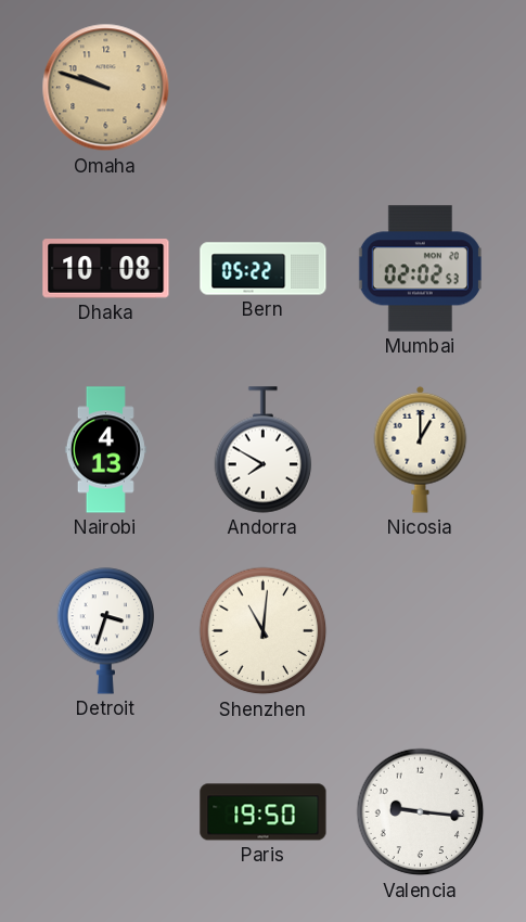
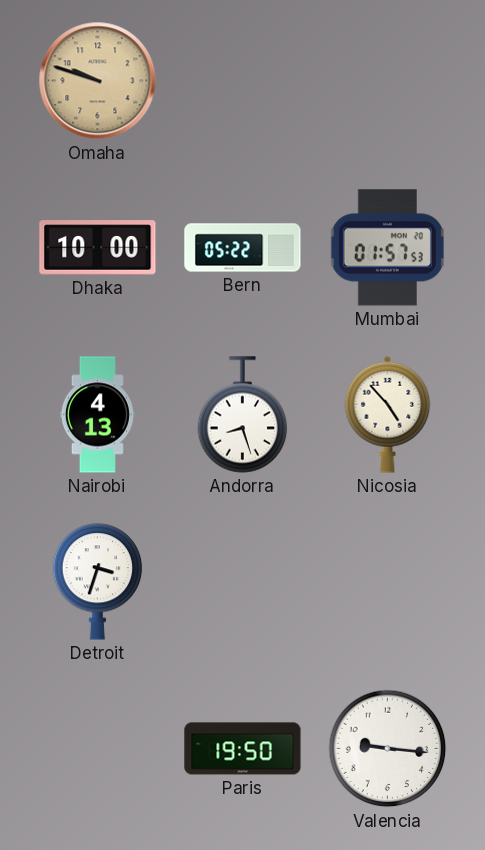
Dhaka: 10:08 -> 10:00
Mumbai: 02:02 -> 01:57
Andorra: 7:50 -> 8:27
Nicosia: 1:00 -> 4:53
Shenzhen: 11:01 -> none
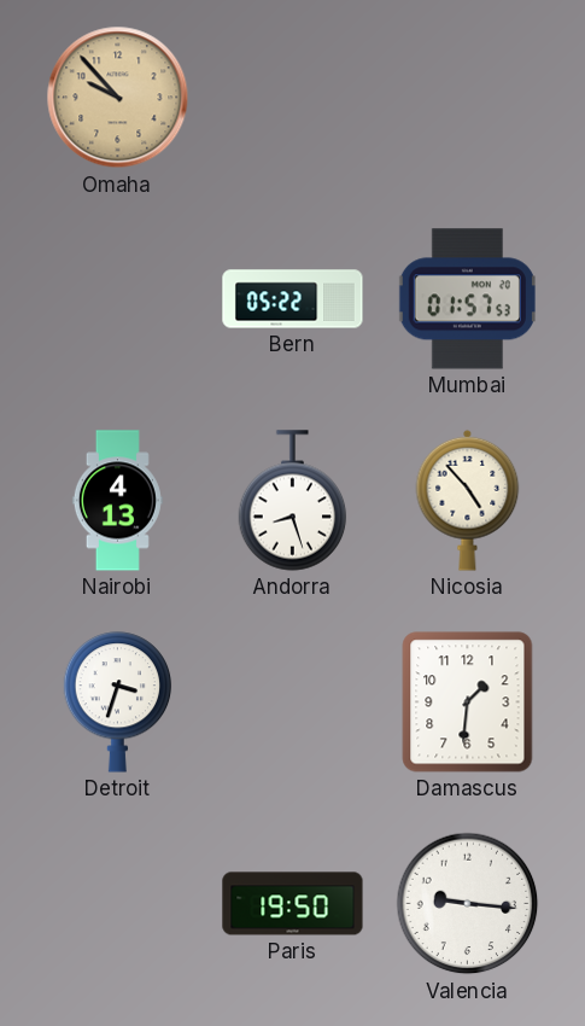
Omaha: 9:48 -> 9:53
Dhaka: 10:00 -> none
Damascus: none -> 1:31
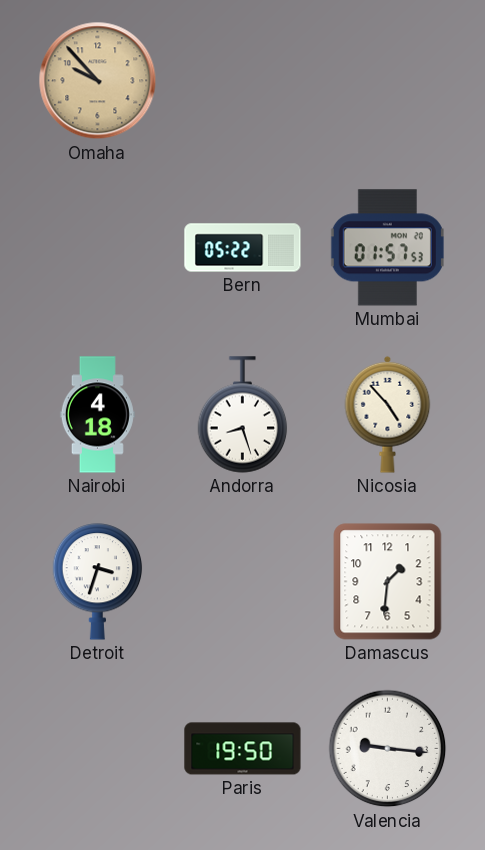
Nairobi: 4:13 -> 4:18
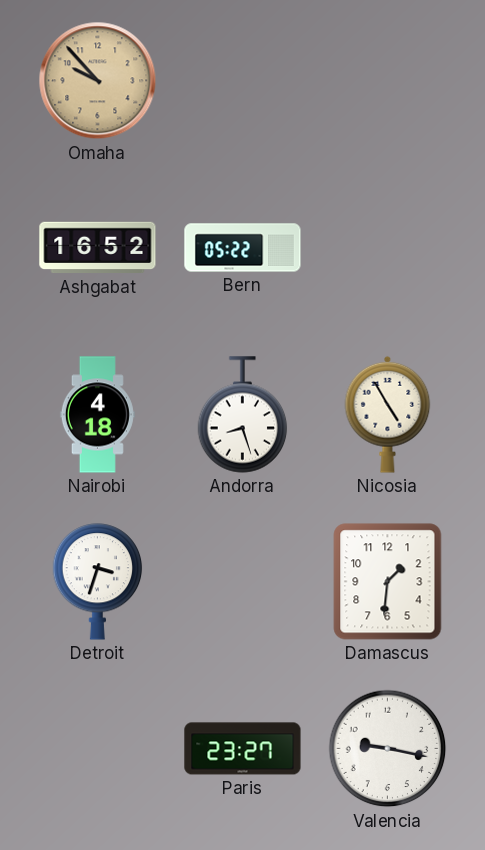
Ashgabat: none -> 16:52
Mumbai: 01:57 -> none
Nicosia: 4:53 -> 4:55
Paris: 19:50 -> 23:27
Valencia: 9:16 -> 9:17
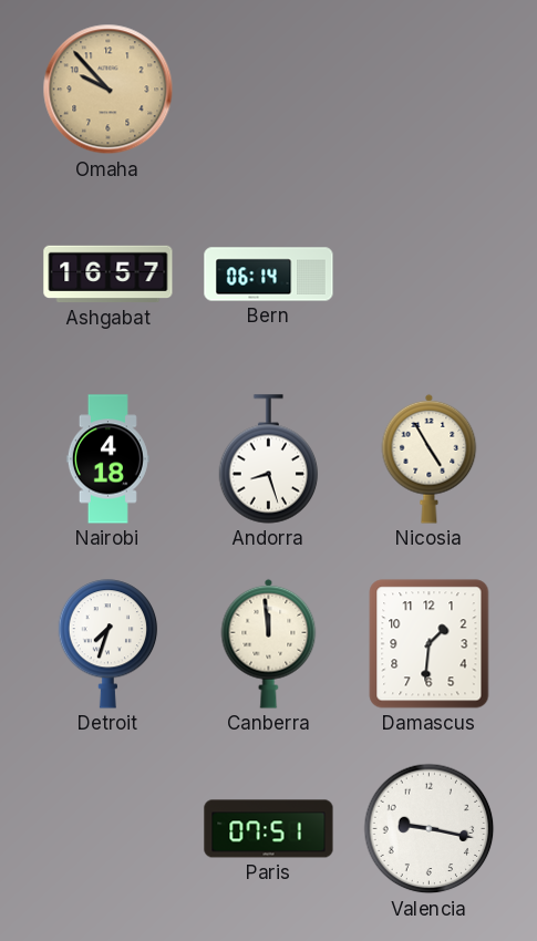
Ashgabat: 16:52 -> 16:57
Bern: 05:22 -> 06:14
Detroit: 3:33 -> 7:33
Canberra: none -> 11:59
Paris: 23:27 -> 07:51
